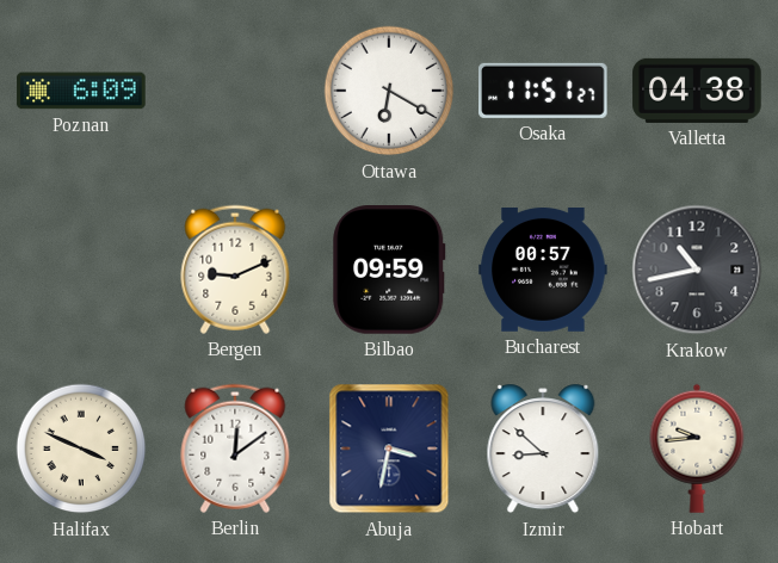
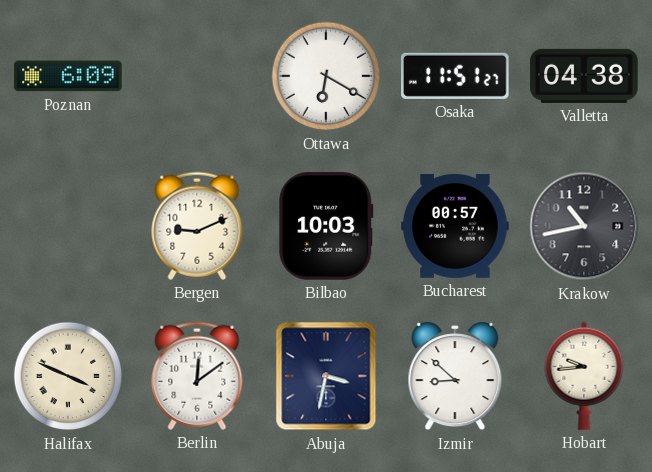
Bilbao: 09:59 -> 10:03
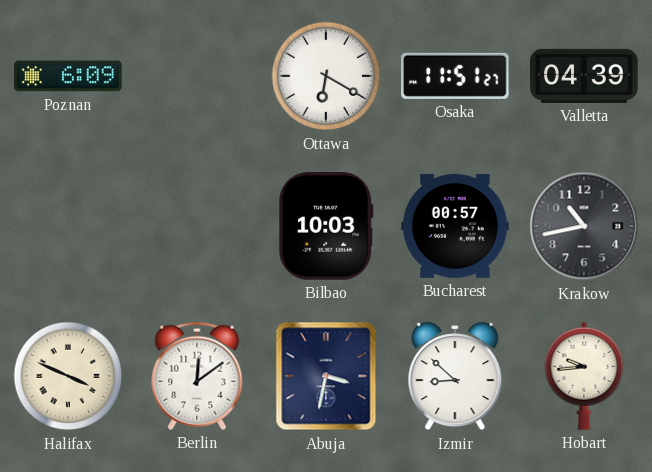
Valletta: 04:38 -> 04:39
Bergen: 9:11 -> none
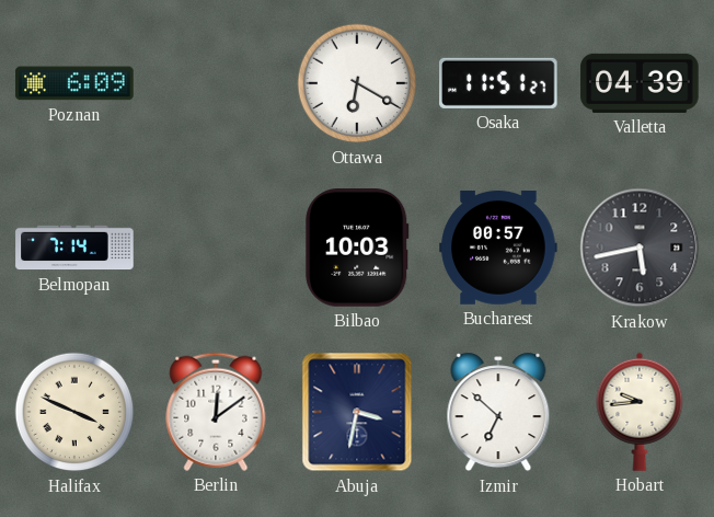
Belmopan: none -> 7:14
Krakow: 10:43 -> 5:43
Izmir: 8:52 -> 6:52
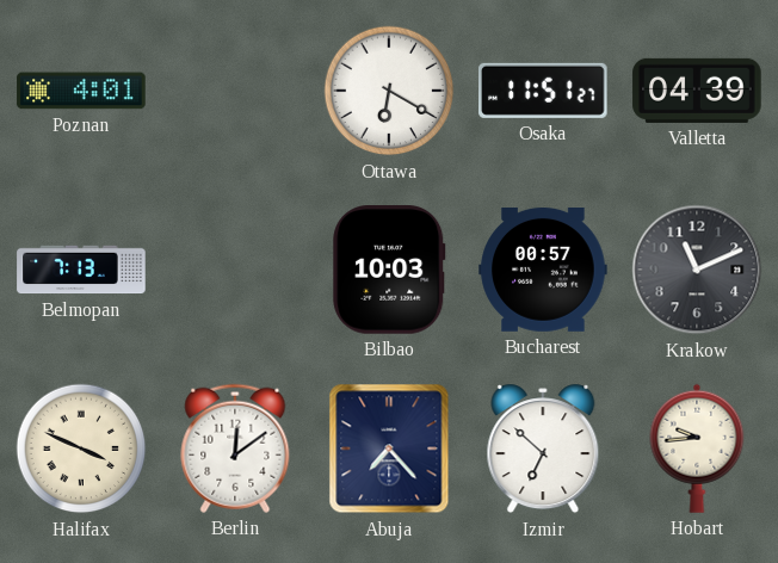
Poznan: 6:09 -> 4:01
Belmopan: 7:14 -> 7:13
Krakow: 5:43 -> 11:11
Abuja: 3:32 -> 7:23
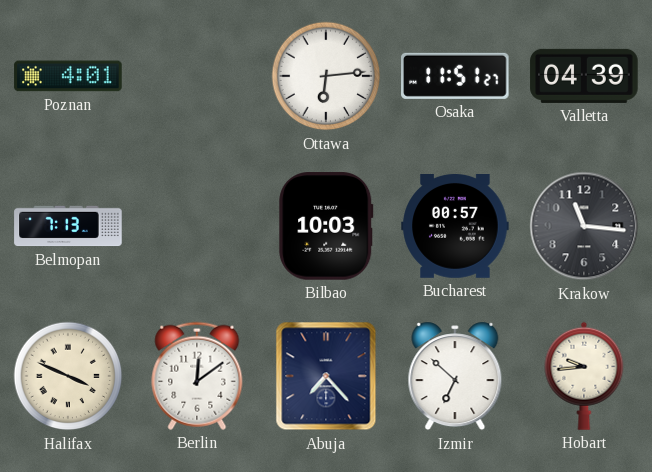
Ottawa: 6:20 -> 6:14
Krakow: 11:11 -> 11:16
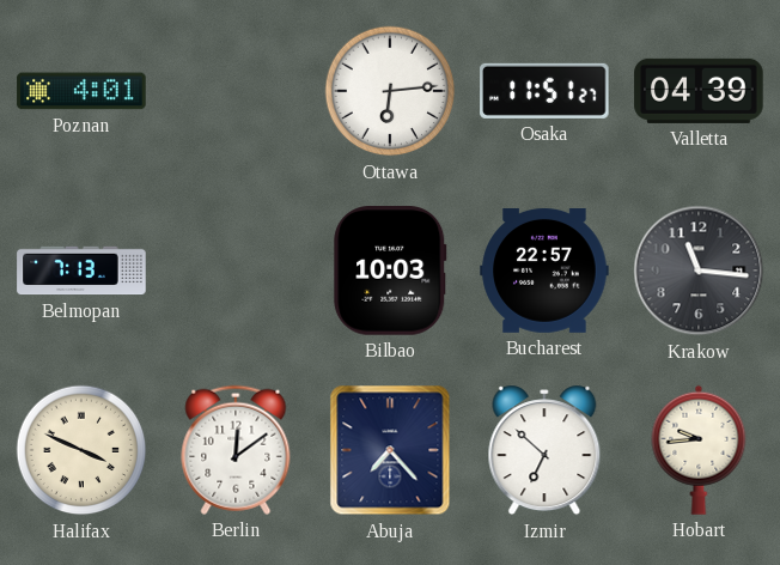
Bucharest: 00:57 -> 22:57
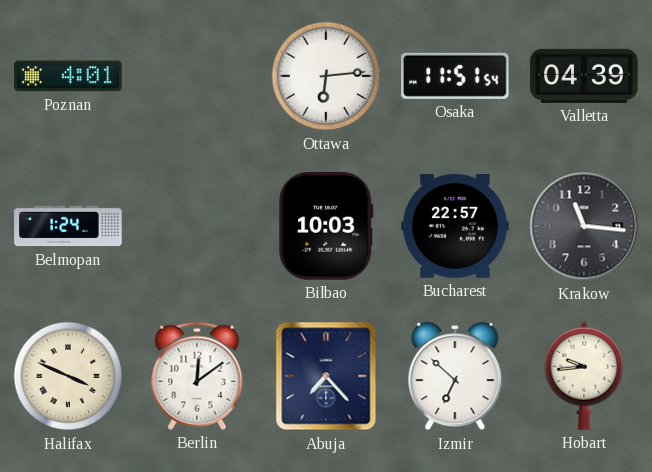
Osaka: 11:51:27 -> 11:51:54
Belmopan: 7:13 -> 1:24
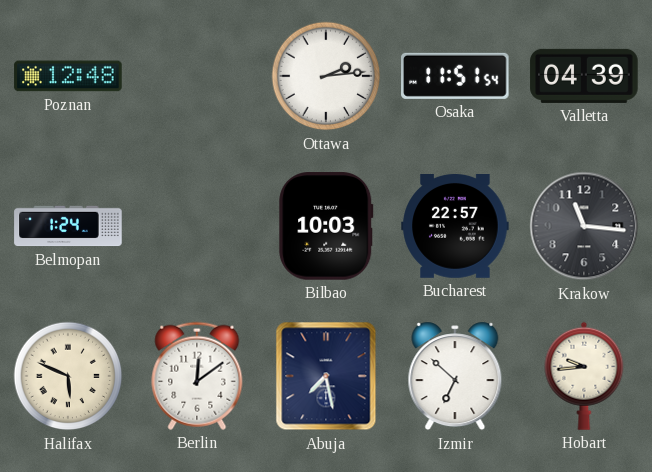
Poznan: 4:01 -> 12:48
Ottawa: 6:14 -> 2:14
Halifax: 3:49 -> 5:49
Abuja: 7:23 -> 7:28
